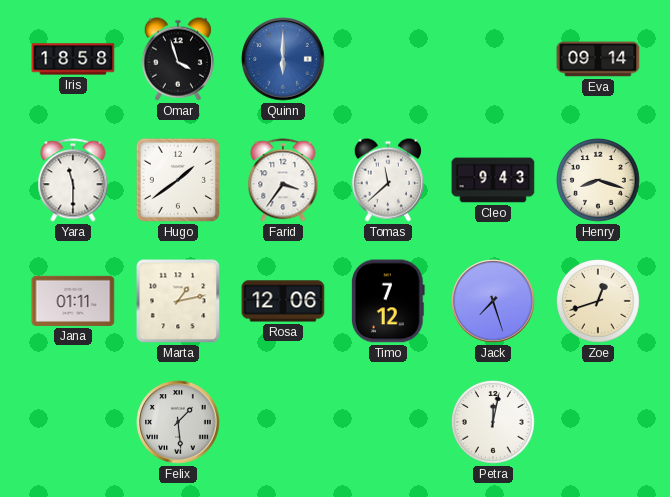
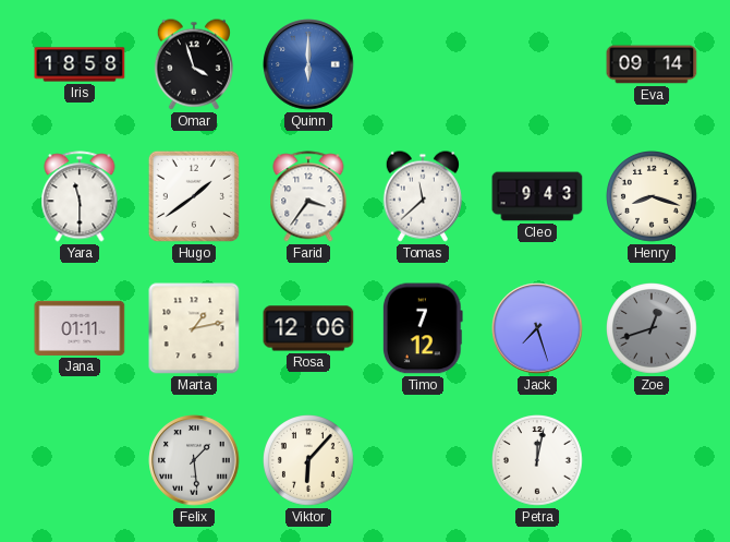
Zoe dial: cream -> grey
Viktor: none -> 6:07
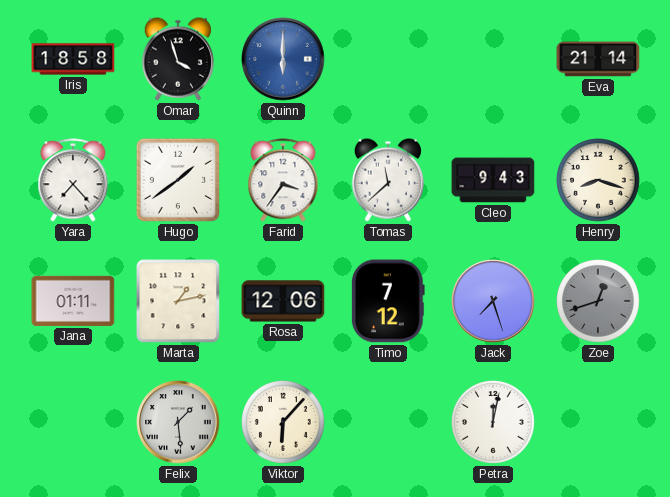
Eva: 09:14 -> 21:14
Yara: 11:30 -> 7:23
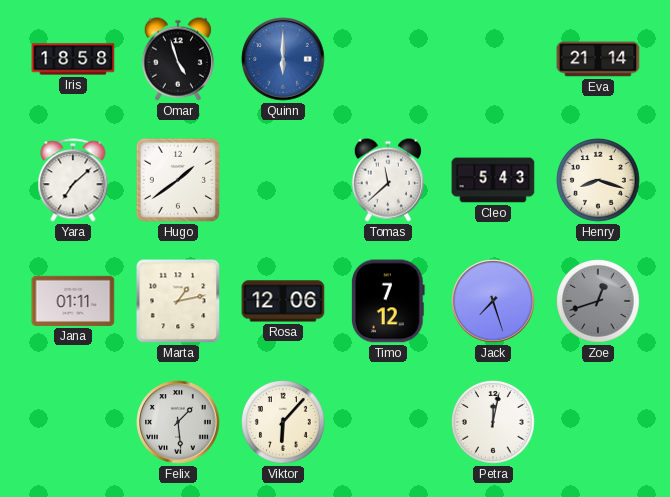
Omar: 3:57 -> 4:57
Yara: 7:23 -> 7:08
Farid: 3:36 -> none
Cleo: 9:43 -> 5:43
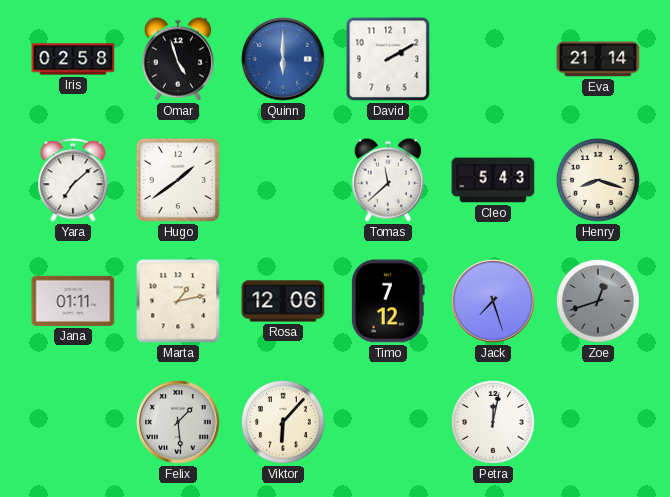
Iris: 18:58 -> 02:58
David: none -> 2:10
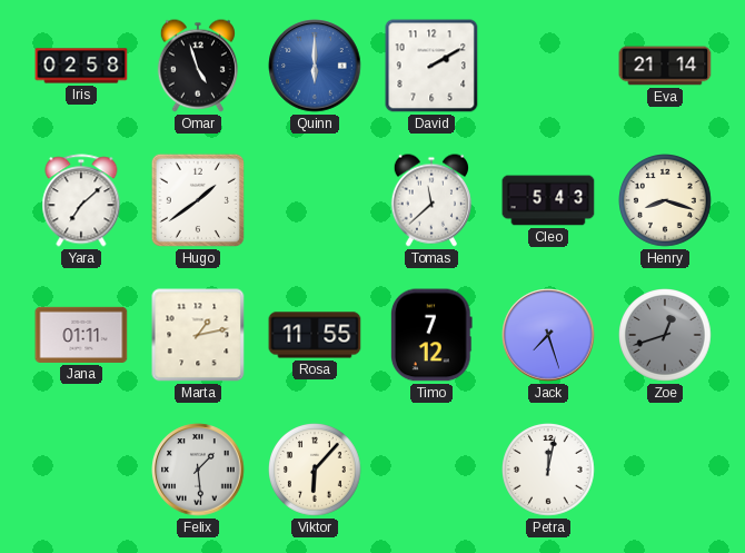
Rosa: 12:06 -> 11:55
